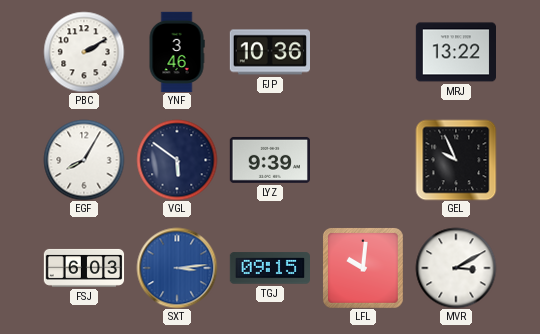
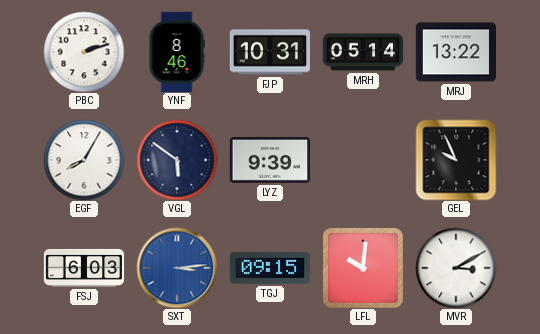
PBC: 2:10 -> 2:12
YNF: 3:46 -> 8:46
FJP: 10:36 -> 10:31
MRH: none -> 05:14
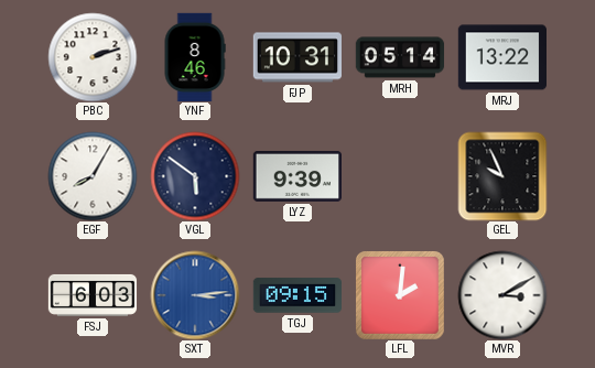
LFL: 10:01 -> 2:01
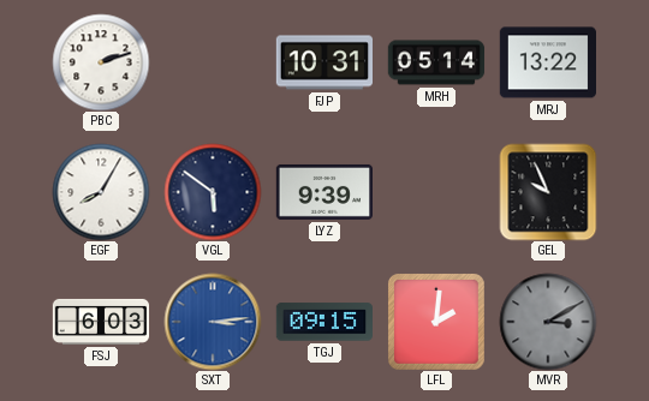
YNF: 8:46 -> none
MVR dial: white -> grey
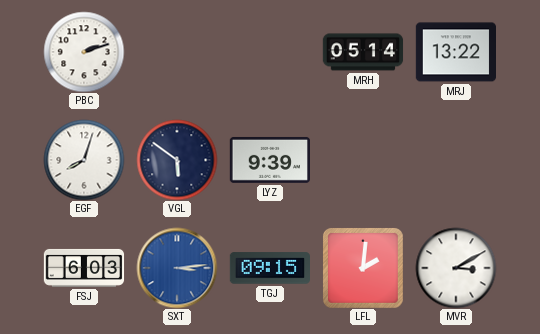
FJP: 10:31 -> none
EGF: 8:05 -> 8:03
GEL: 9:56 -> none
MVR dial: grey -> white
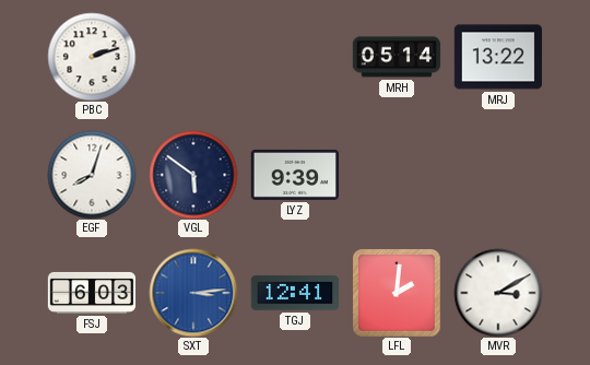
TGJ: 09:15 -> 12:41
